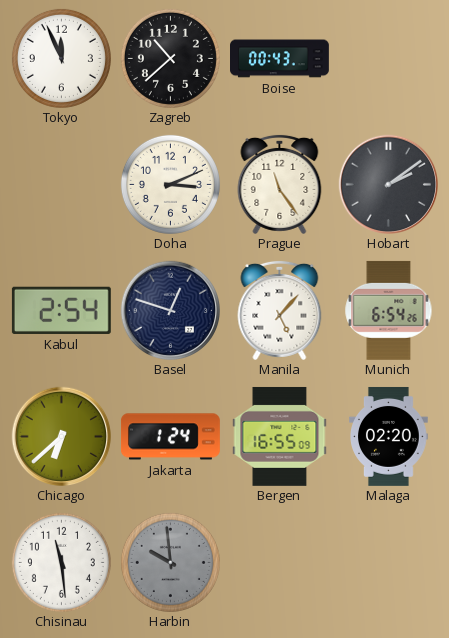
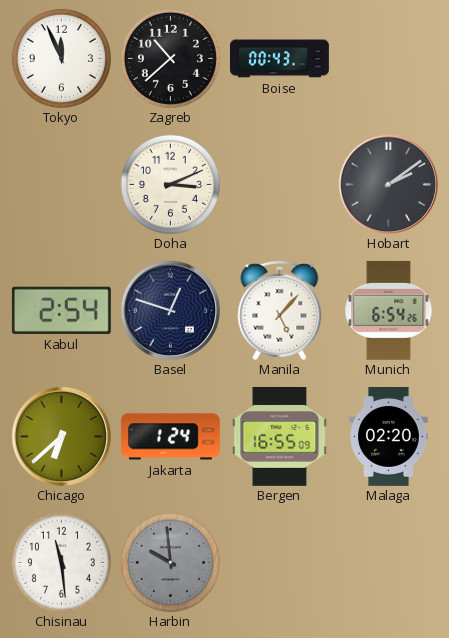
Prague: 11:24 -> none
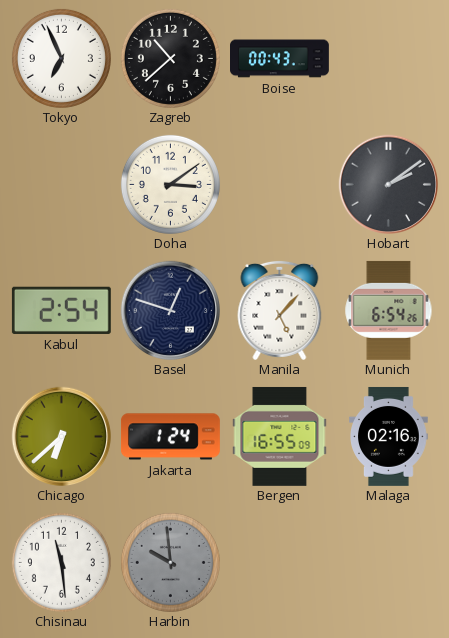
Tokyo: 11:56 -> 6:56
Doha: 3:11 -> 3:09
Malaga: 02:20 -> 02:16
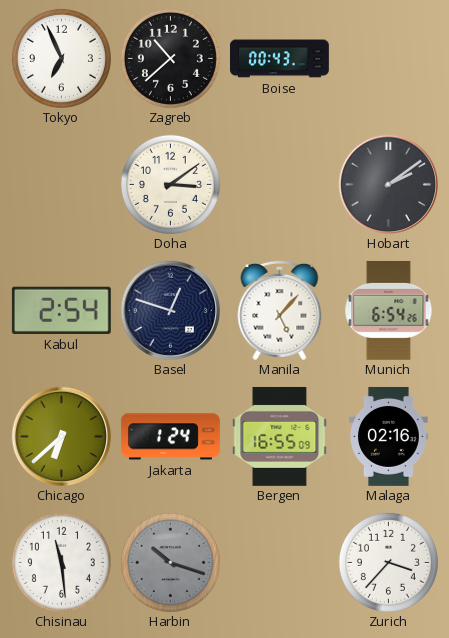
Harbin: 9:59 -> 10:18
Zurich: none -> 3:37
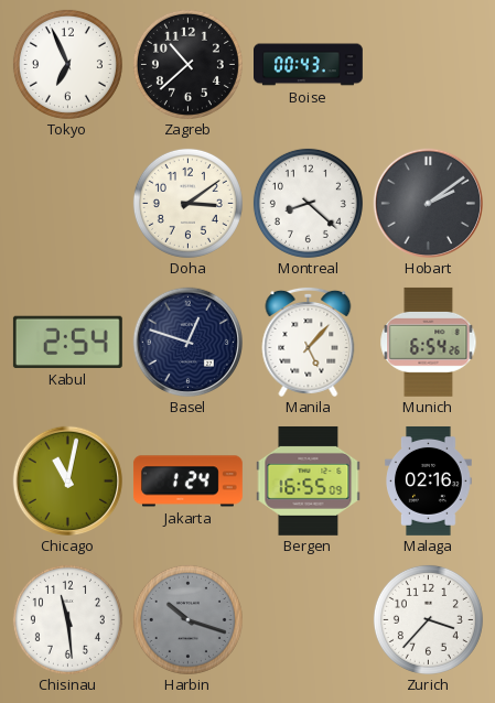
Montreal: none -> 8:22
Chicago: 6:38 -> 11:02
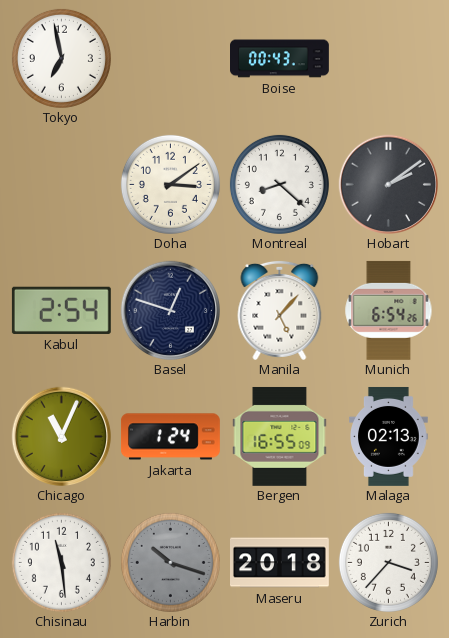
Tokyo: 6:56 -> 6:58
Zagreb: 10:38 -> none
Chicago: 11:02 -> 11:04
Malaga: 02:16 -> 02:13
Maseru: none -> 20:18
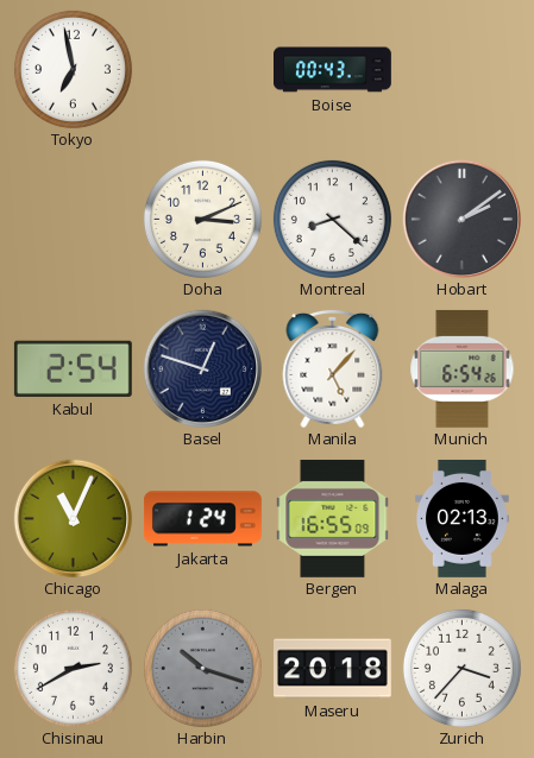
Doha: 3:09 -> 3:11
Chisinau: 11:29 -> 2:40
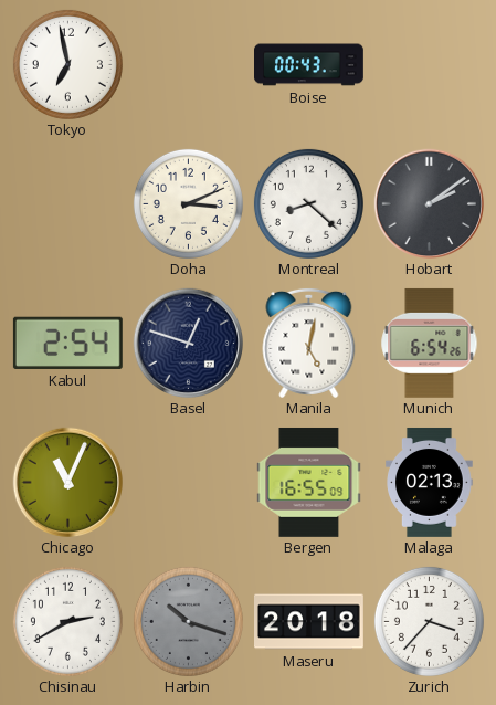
Manila: 5:07 -> 5:02
Jakarta: 1:24 -> none
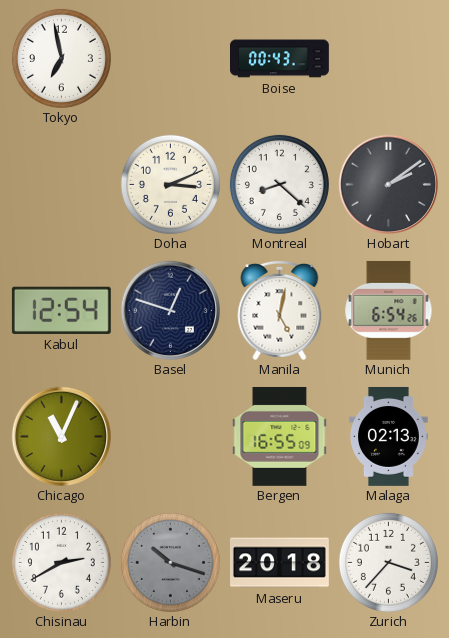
Kabul: 2:54 -> 12:54
